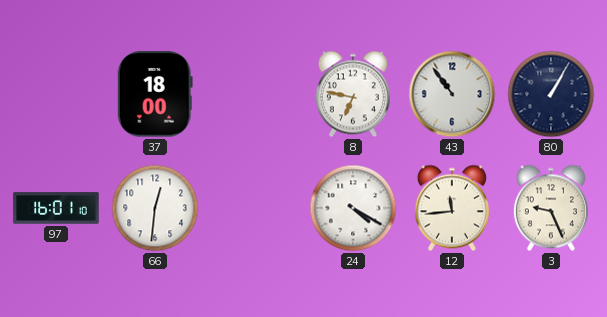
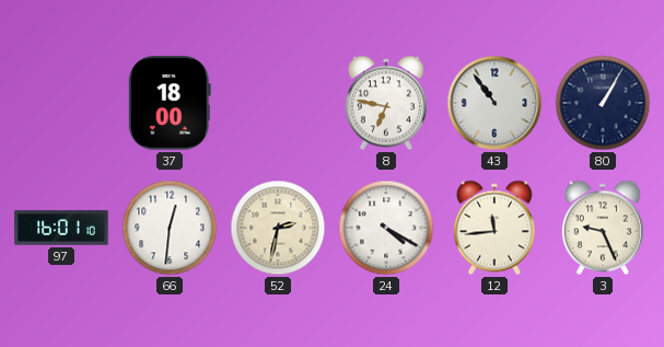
52: none -> 2:32
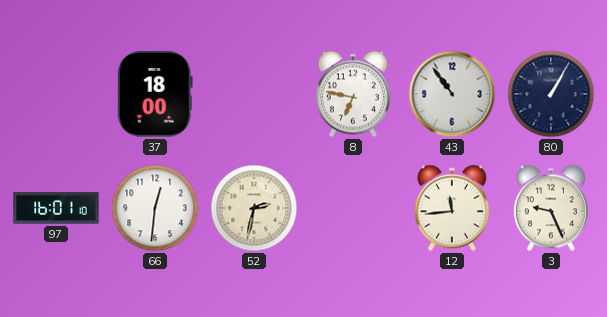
24: 4:20 -> none
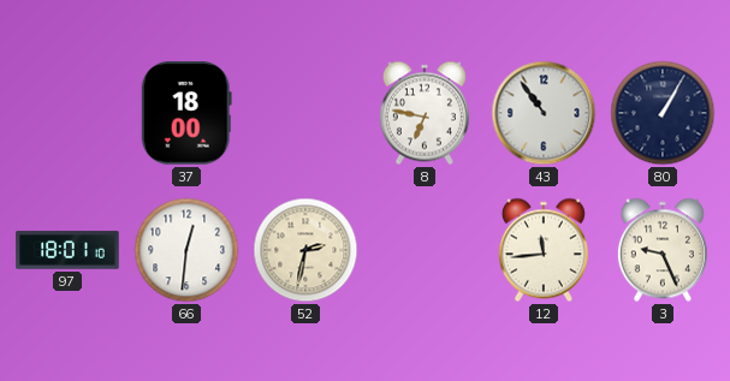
97: 16:01 -> 18:01
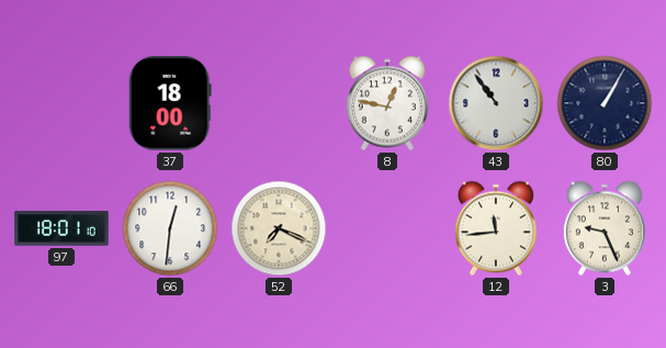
8: 6:47 -> 12:47
52: 2:32 -> 7:19
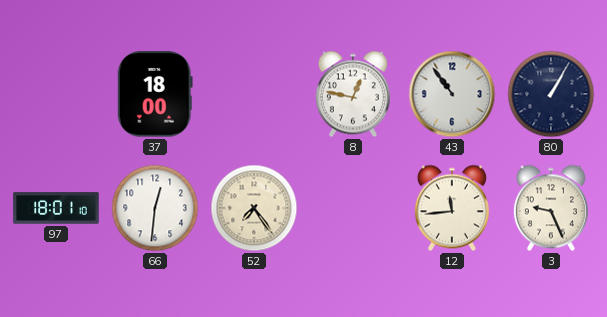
52: 7:19 -> 7:24
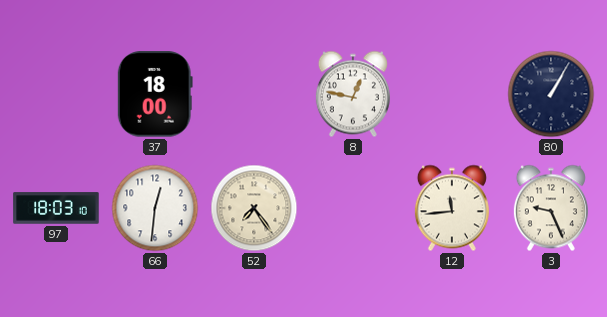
43: 10:54 -> none
97: 18:01 -> 18:03
